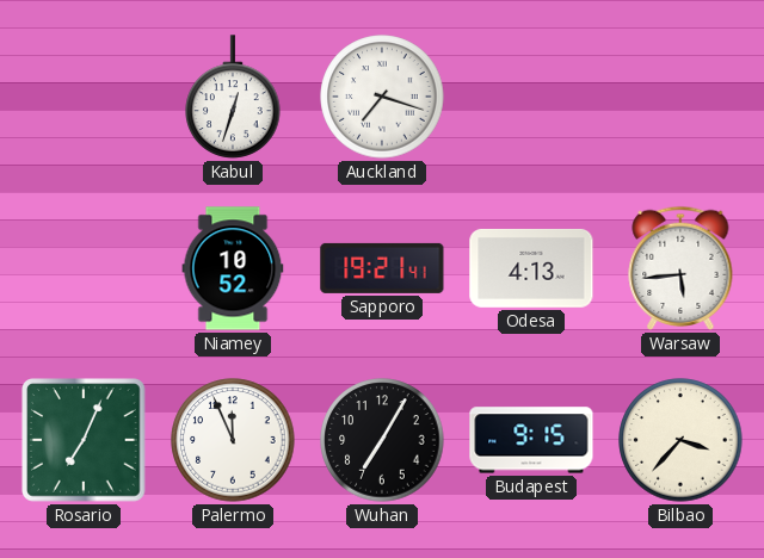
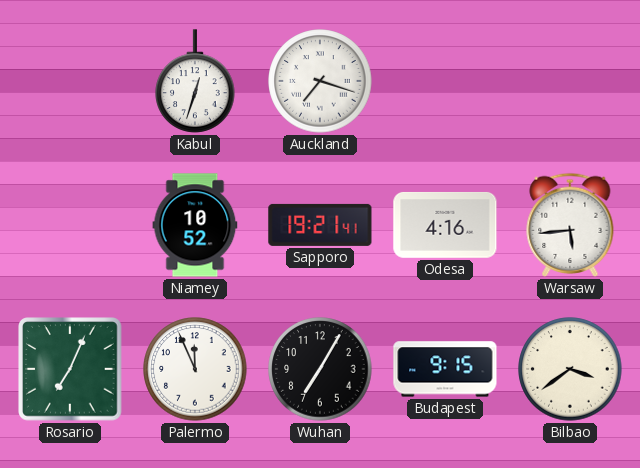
Odesa: 4:13 -> 4:16
Bilbao: 3:37 -> 3:39
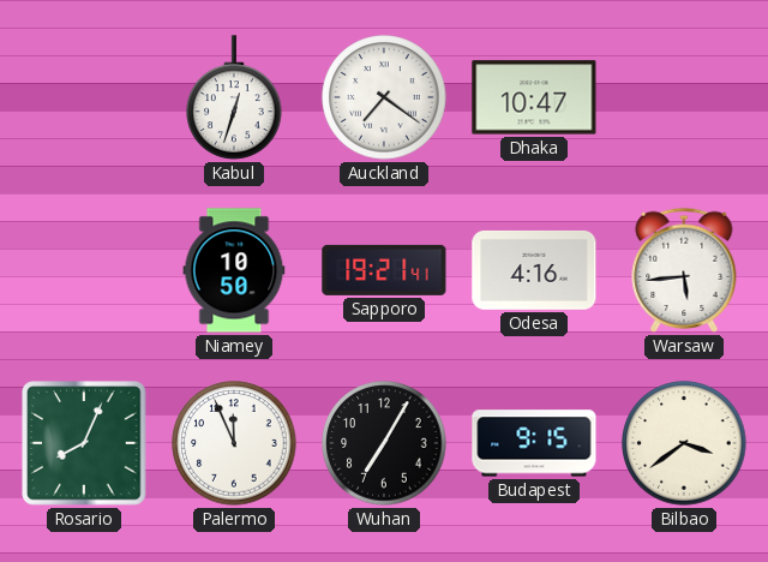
Auckland: 7:18 -> 7:21
Dhaka: none -> 10:47
Niamey: 10:52 -> 10:50
Rosario: 7:04 -> 8:04
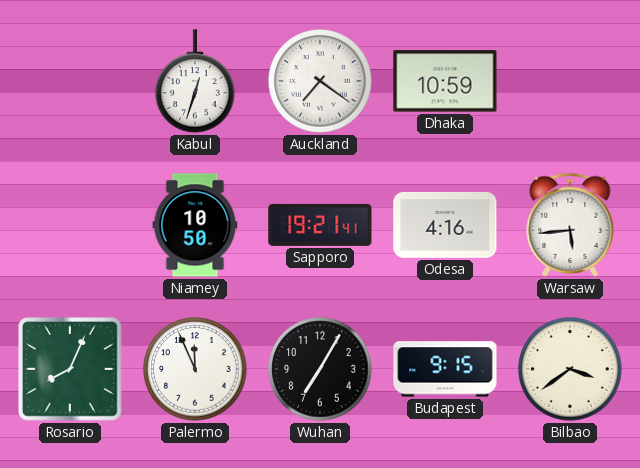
Dhaka: 10:47 -> 10:59
